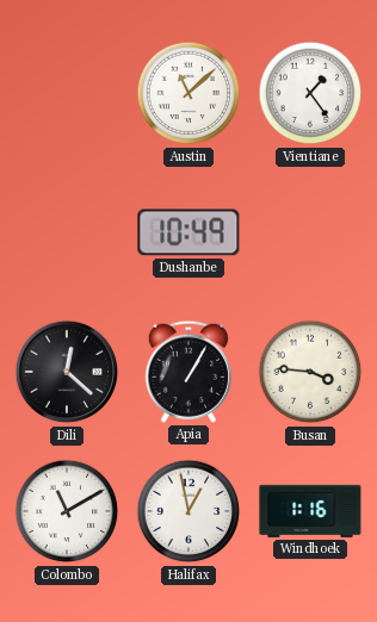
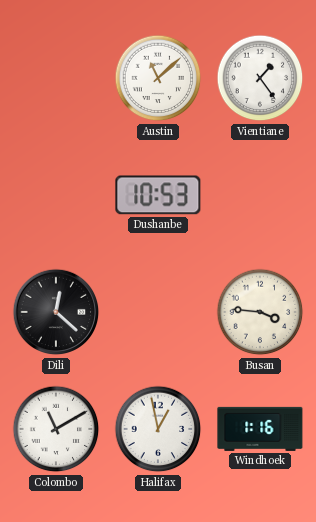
Dushanbe: 10:49 -> 10:53
Apia: 1:05 -> none
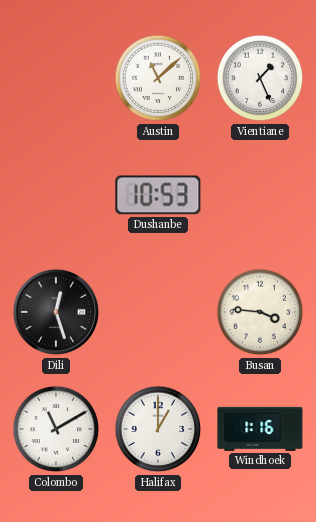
Vientiane: 1:24 -> 1:26
Dili: 12:22 -> 12:27
Halifax: 12:58 -> 1:00
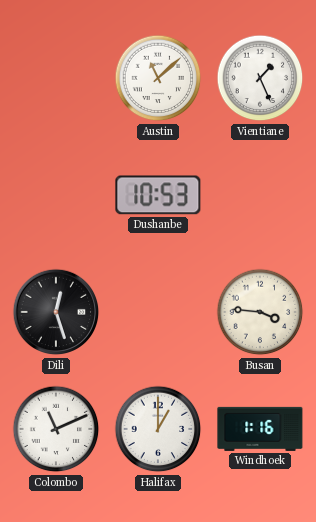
Colombo: 11:10 -> 11:11
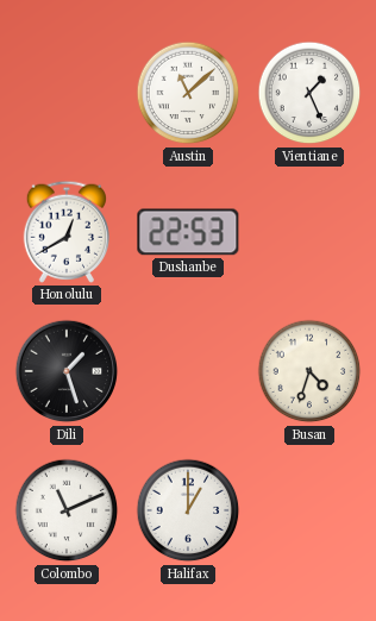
Honolulu: none -> 12:40
Dushanbe: 10:53 -> 22:53
Dili: 12:27 -> 1:27
Busan: 3:46 -> 4:33
Windhoek: 1:16 -> none
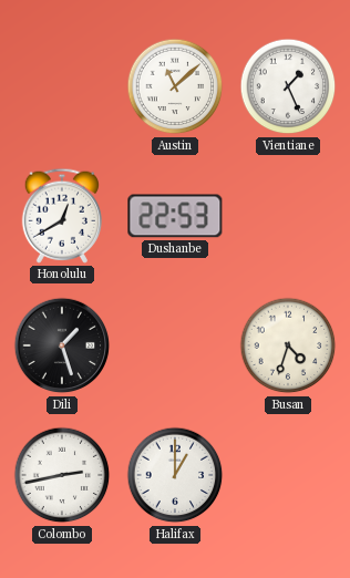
Colombo: 11:11 -> 2:43
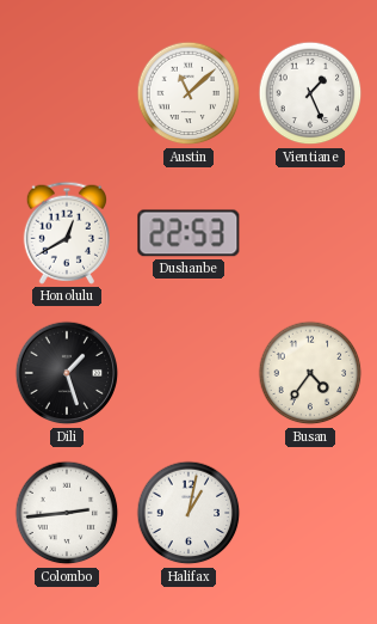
Busan: 4:33 -> 4:36
Colombo: 2:43 -> 2:44
Halifax: 1:00 -> 1:02
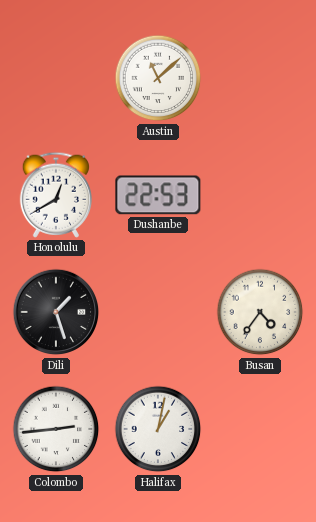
Vientiane: 1:26 -> none
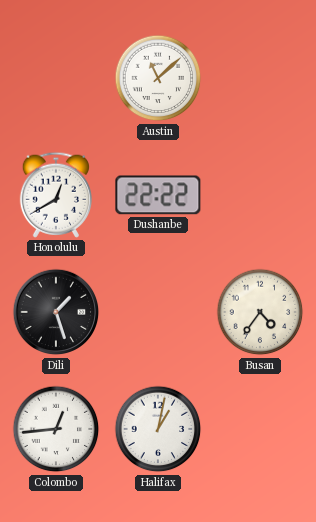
Dushanbe: 22:53 -> 22:22
Colombo: 2:44 -> 12:44
